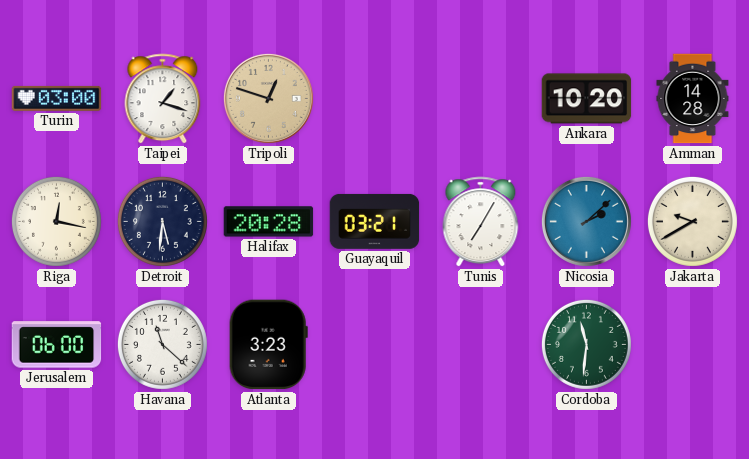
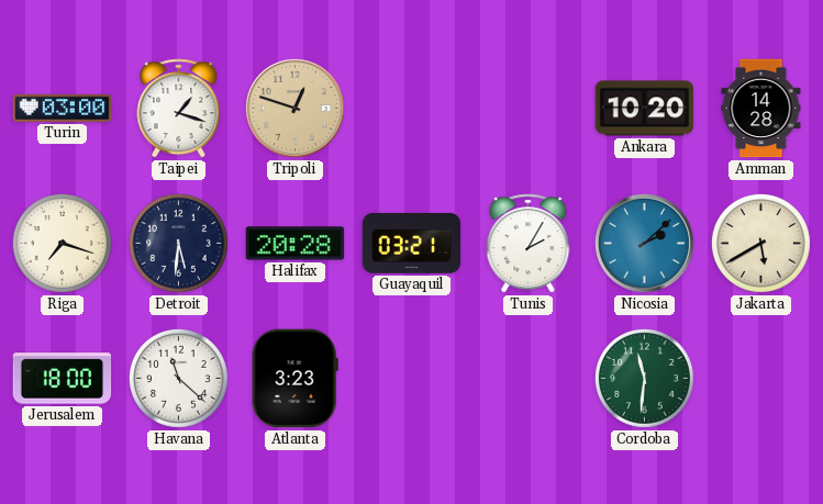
Riga: 12:17 -> 7:18
Tunis: 7:05 -> 2:05
Jakarta: 9:40 -> 5:40
Jerusalem: 06:00 -> 18:00
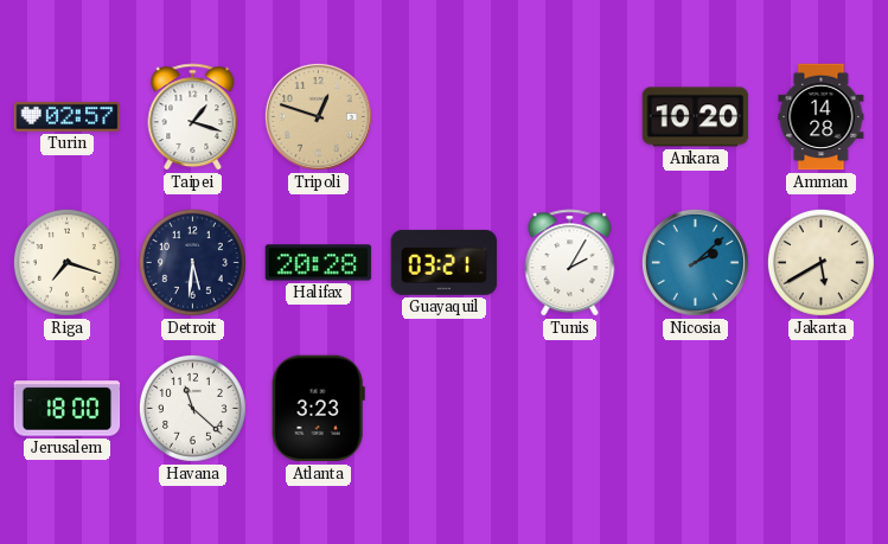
Turin: 03:00 -> 02:57
Cordoba: 11:31 -> none
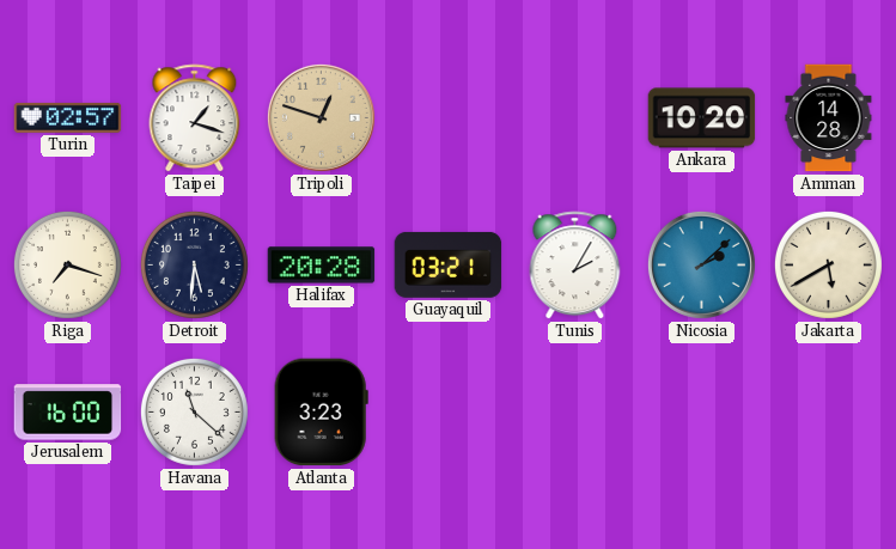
Jerusalem: 18:00 -> 16:00
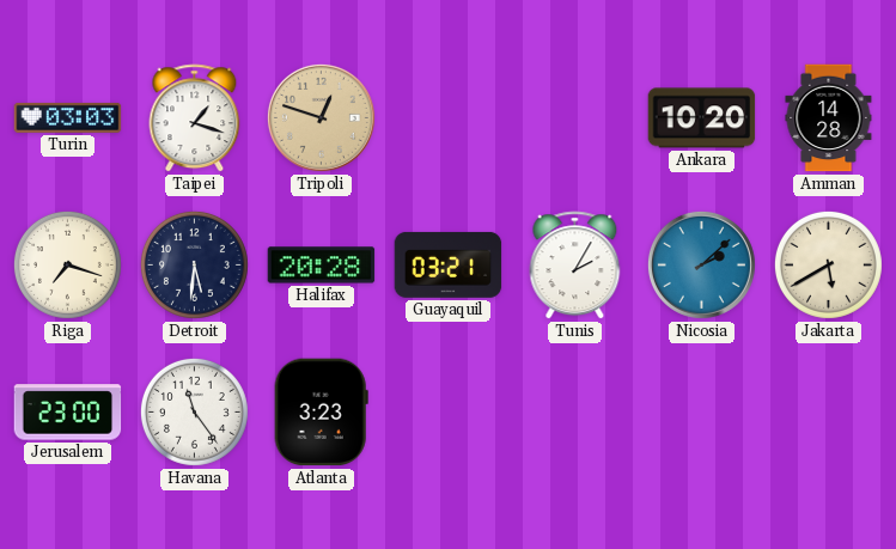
Turin: 02:57 -> 03:03
Jerusalem: 16:00 -> 23:00
Havana: 11:22 -> 11:24
